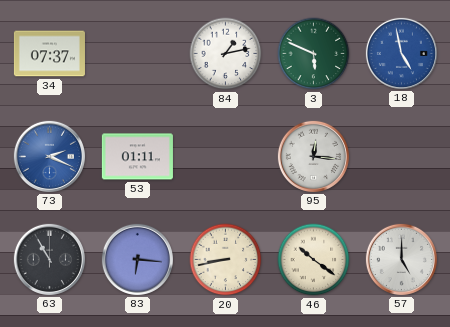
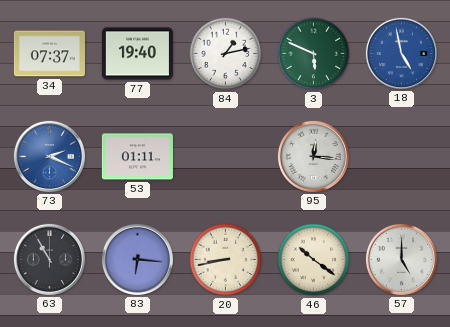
77: none -> 19:40
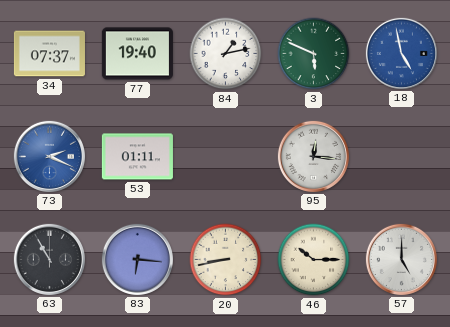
46: 10:21 -> 10:15
